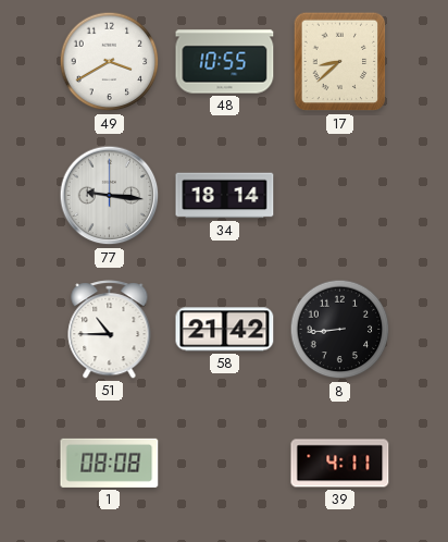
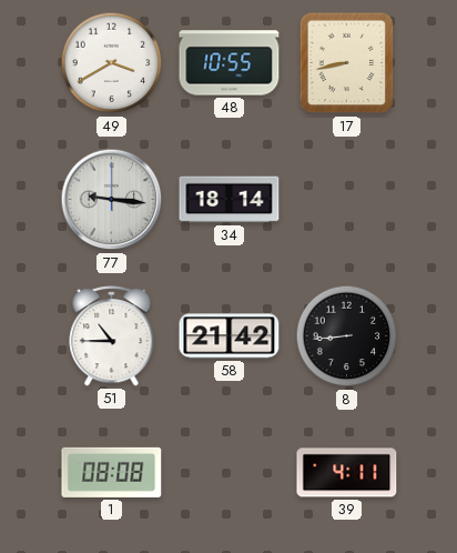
17: 8:38 -> 8:43
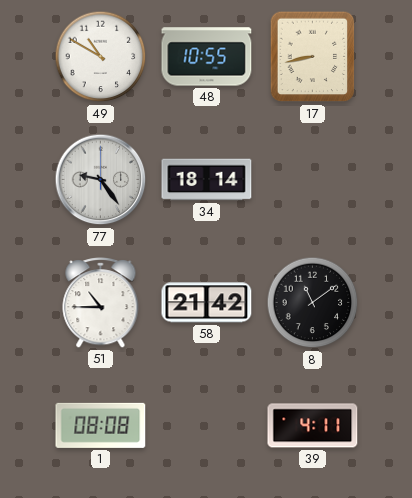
49: 3:40 -> 10:50
77: 9:16 -> 9:24
8: 8:44 -> 11:09
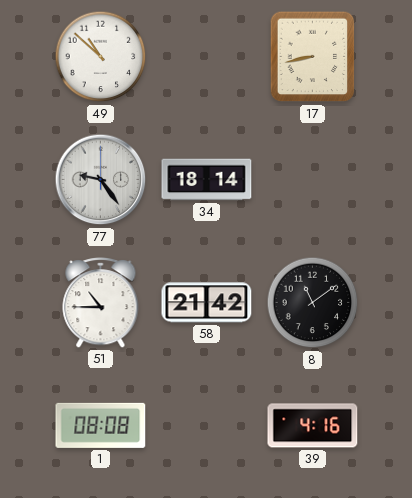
49: 10:50 -> 10:52
48: 10:55 -> none
39: 4:11 -> 4:16
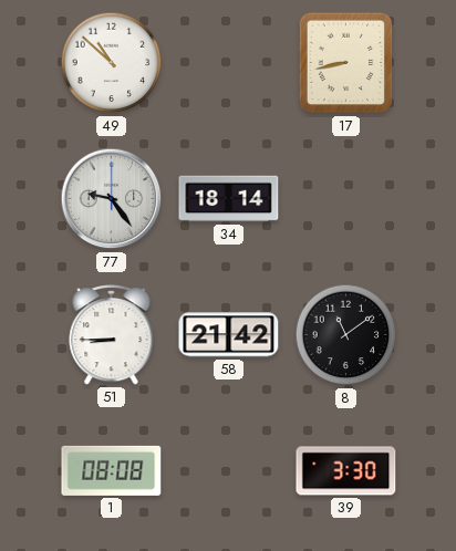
51: 10:45 -> 8:45
39: 4:16 -> 3:30
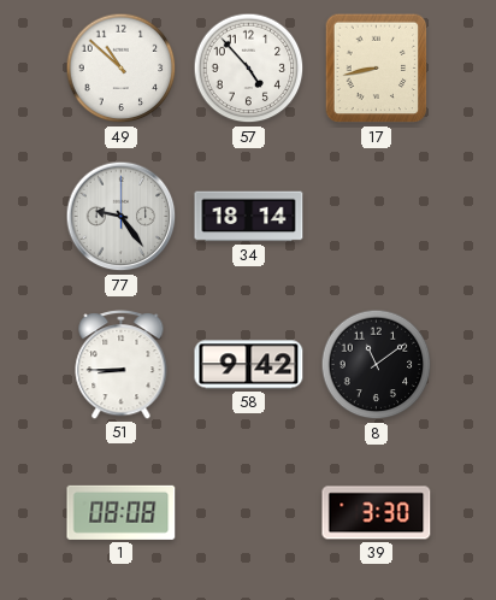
57: none -> 4:53
58: 21:42 -> 9:42
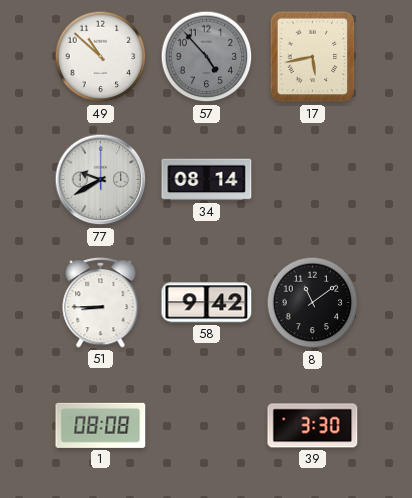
57 dial: white -> grey
17: 8:43 -> 5:43
77: 9:24 -> 9:40
34: 18:14 -> 08:14
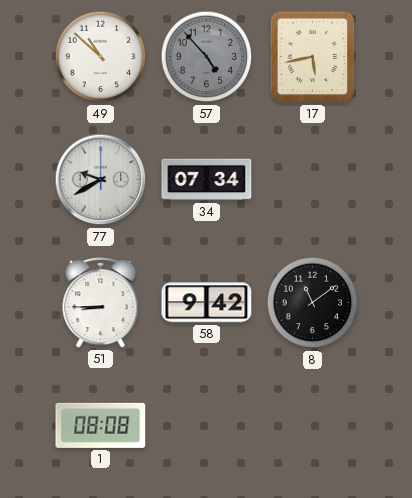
34: 08:14 -> 07:34
39: 3:30 -> none
